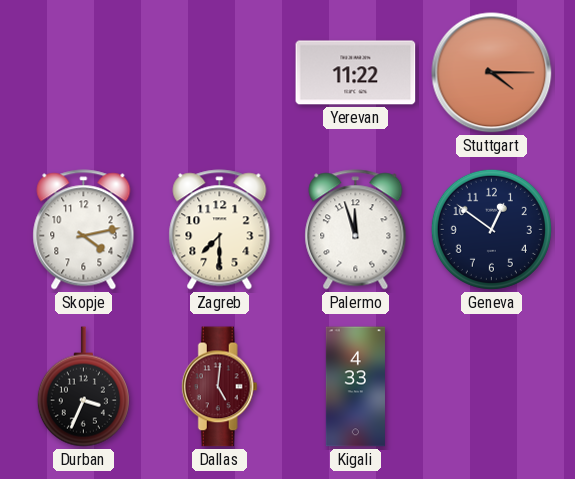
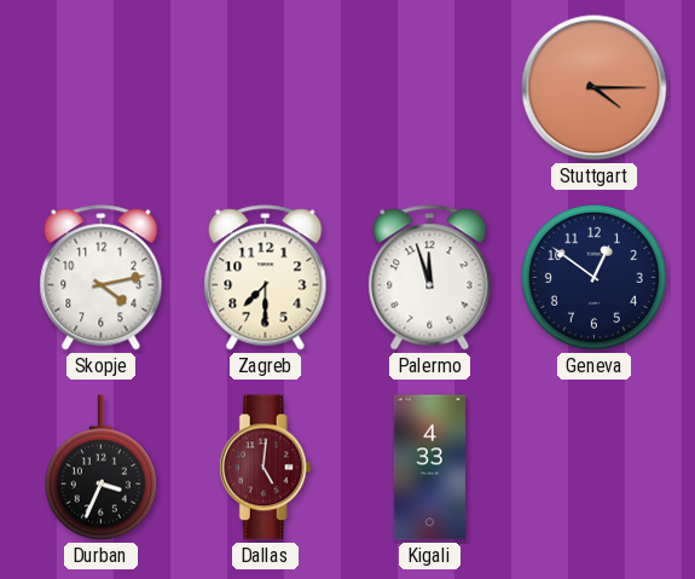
Yerevan: 11:22 -> none
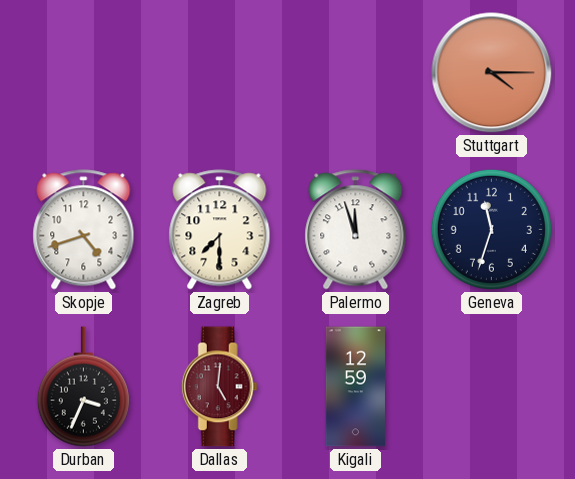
Skopje: 4:13 -> 4:42
Geneva: 12:51 -> 11:33
Kigali: 4:33 -> 12:59
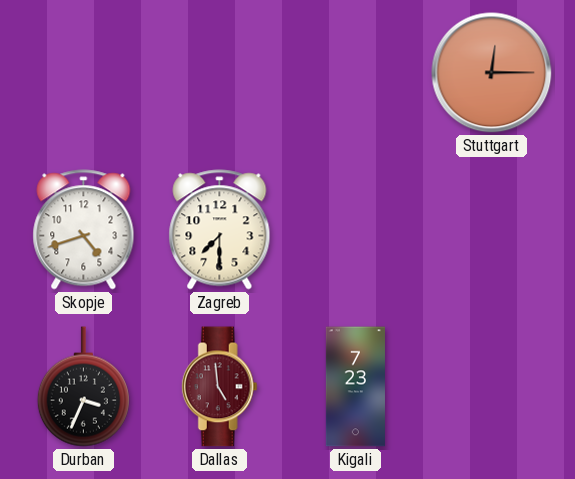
Stuttgart: 4:15 -> 12:15
Palermo: 11:57 -> none
Geneva: 11:33 -> none
Dallas: 5:01 -> 4:59
Kigali: 12:59 -> 7:23
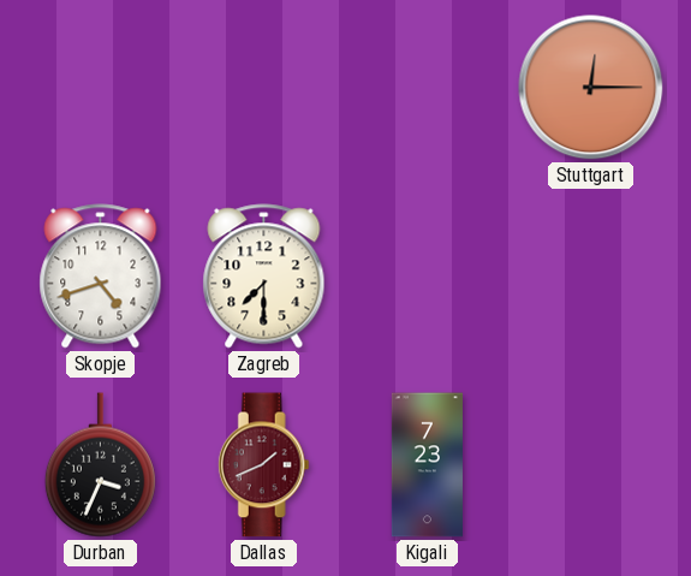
Dallas: 4:59 -> 1:41
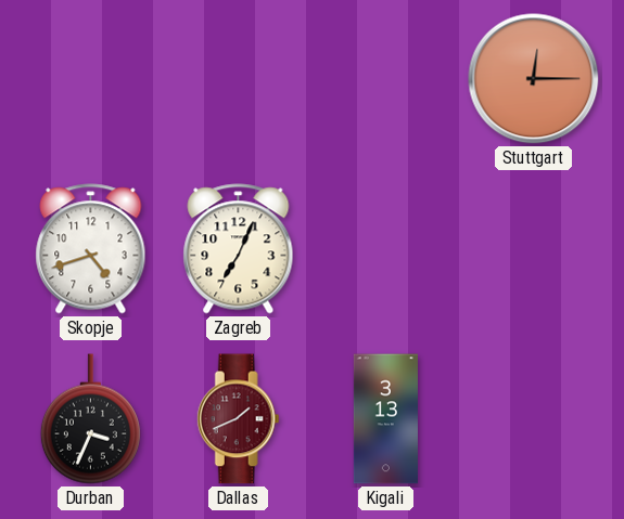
Zagreb: 7:30 -> 7:04
Kigali: 7:23 -> 3:13
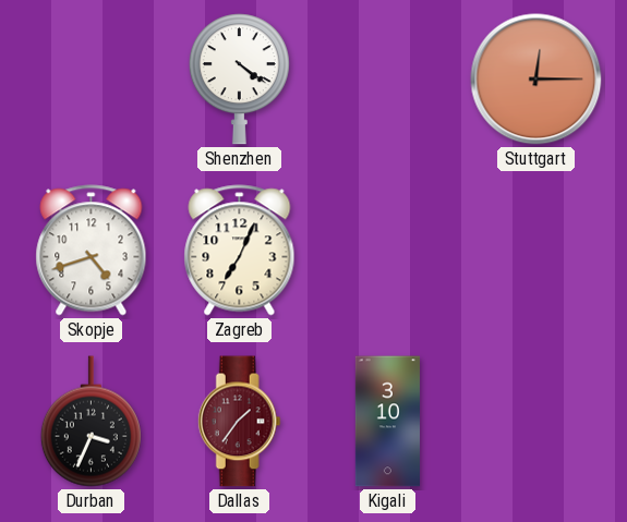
Shenzhen: none -> 4:21
Dallas: 1:41 -> 1:36
Kigali: 3:13 -> 3:10
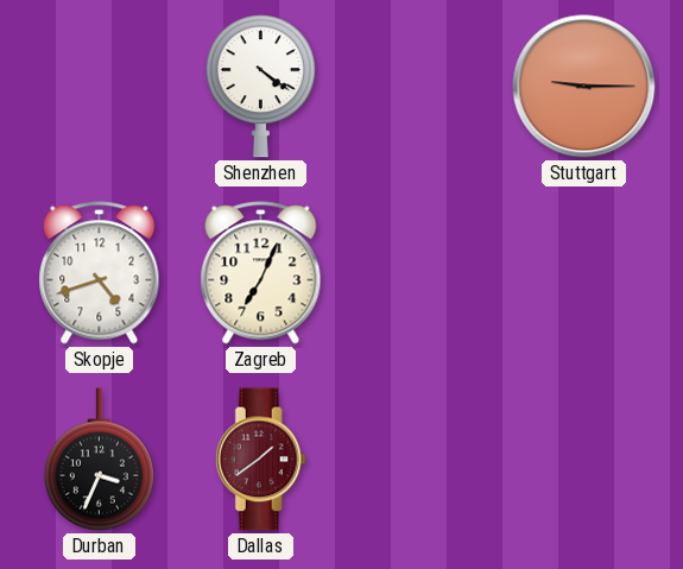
Stuttgart: 12:15 -> 9:15
Dallas: 1:36 -> 1:39
Kigali: 3:10 -> none
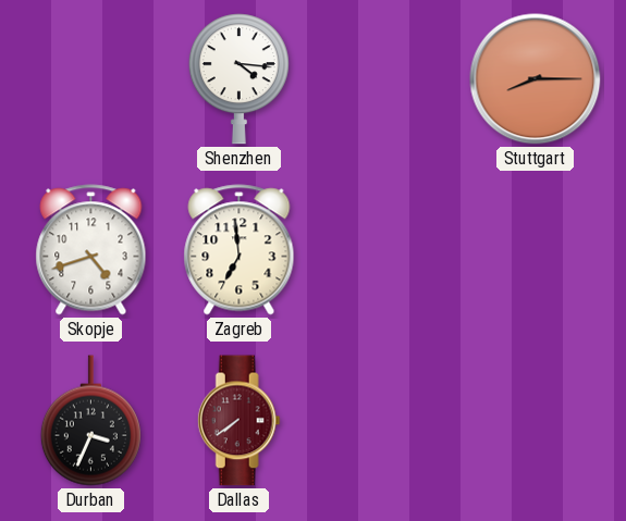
Shenzhen: 4:21 -> 4:16
Stuttgart: 9:15 -> 8:15
Zagreb: 7:04 -> 6:59
Dallas: 1:39 -> 7:39
